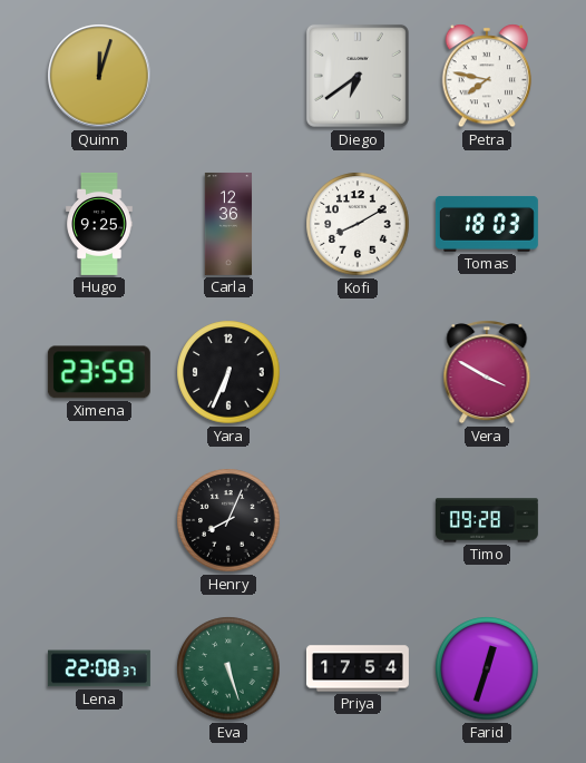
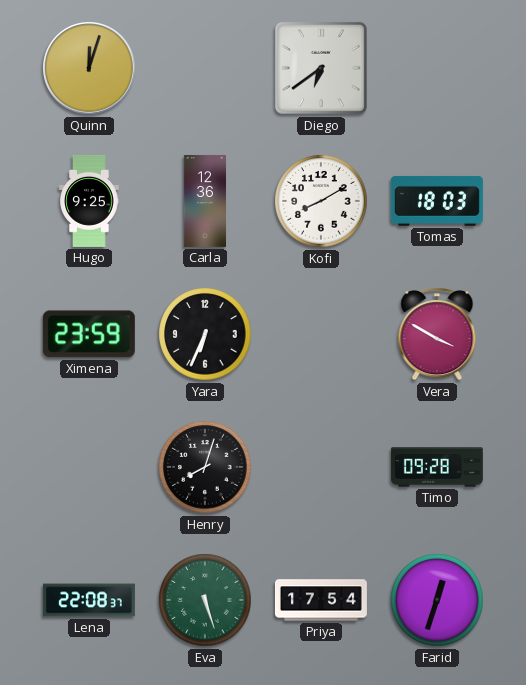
Petra: 7:47 -> none
Henry: 8:04 -> 8:03
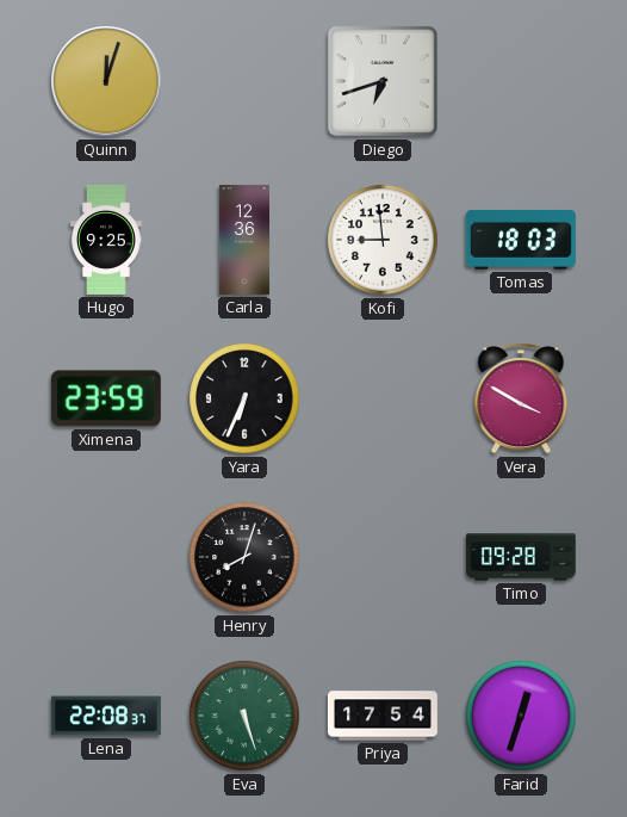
Diego: 6:39 -> 6:42
Kofi: 8:10 -> 8:59
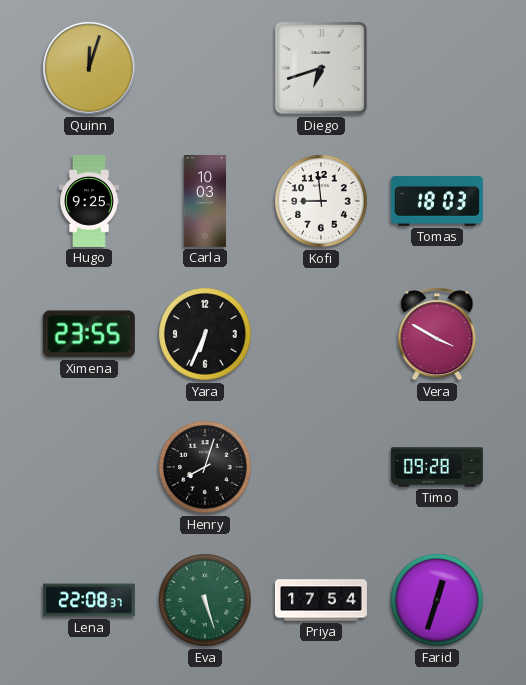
Carla: 12:36 -> 10:03
Ximena: 23:59 -> 23:55
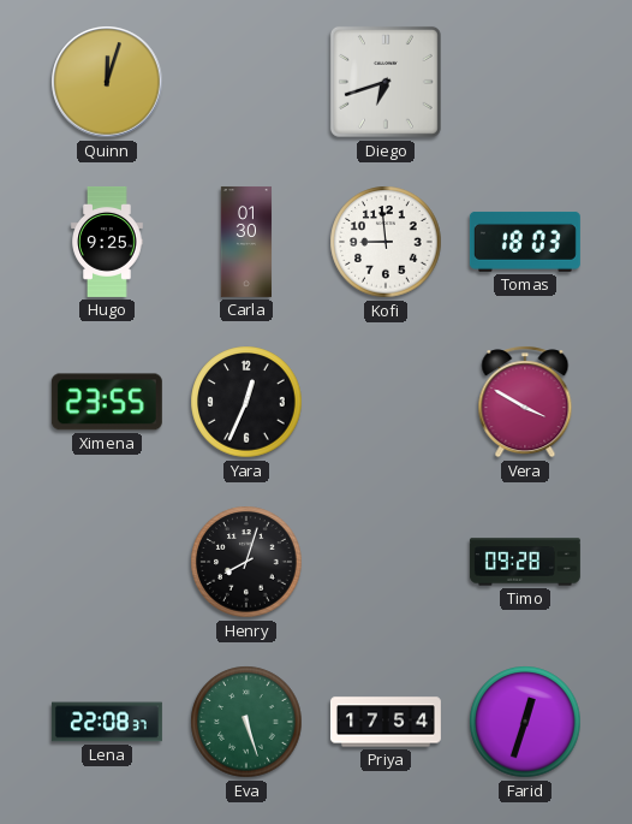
Carla: 10:03 -> 01:30
Yara: 6:34 -> 12:34
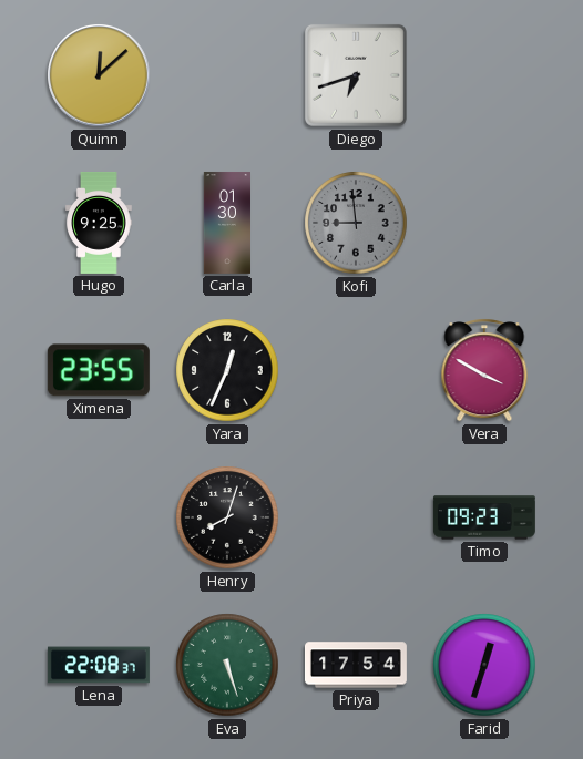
Quinn: 12:03 -> 12:08
Kofi dial: white -> grey
Tomas: 18:03 -> none
Timo: 09:28 -> 09:23
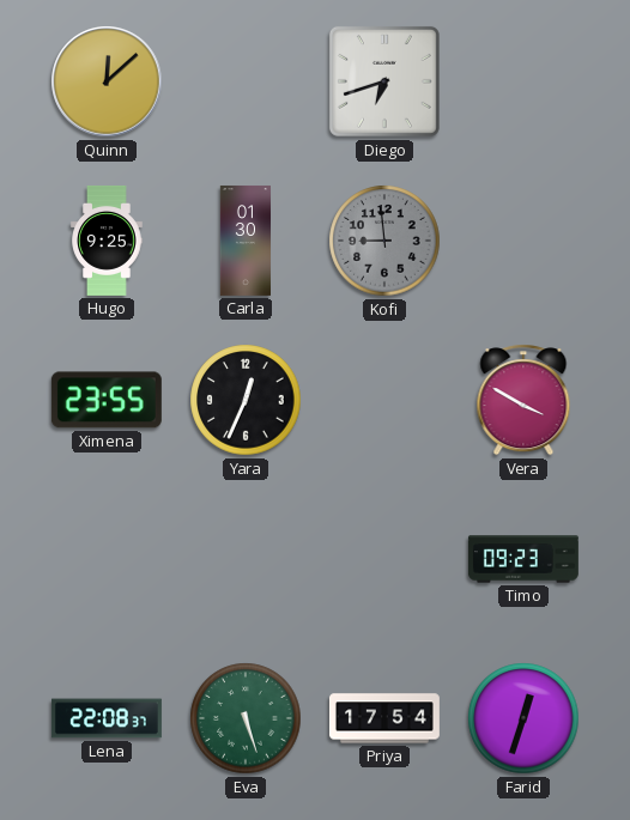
Henry: 8:03 -> none
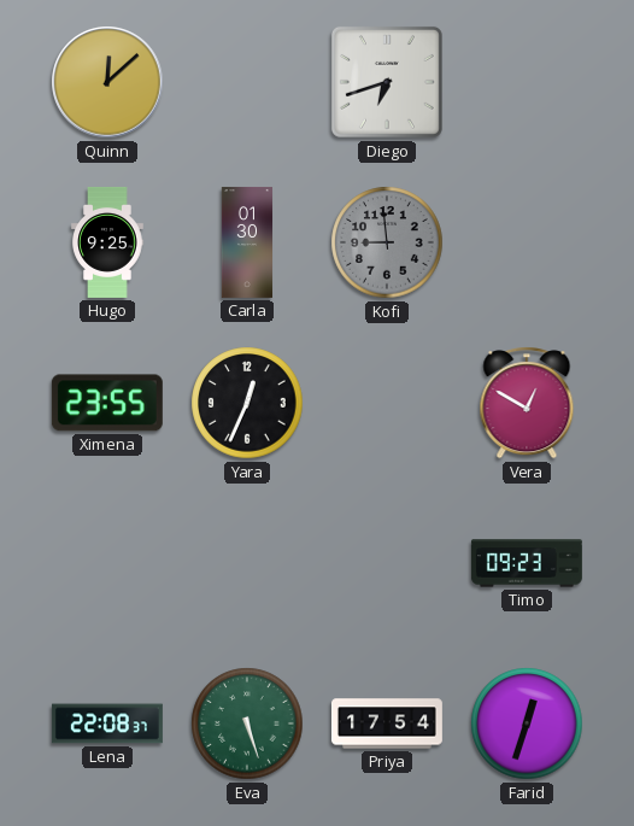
Vera: 3:50 -> 12:50
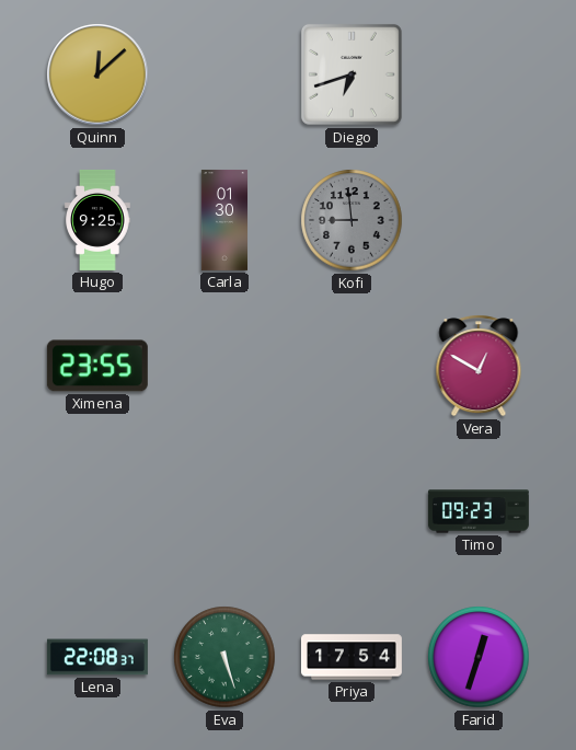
Yara: 12:34 -> none
